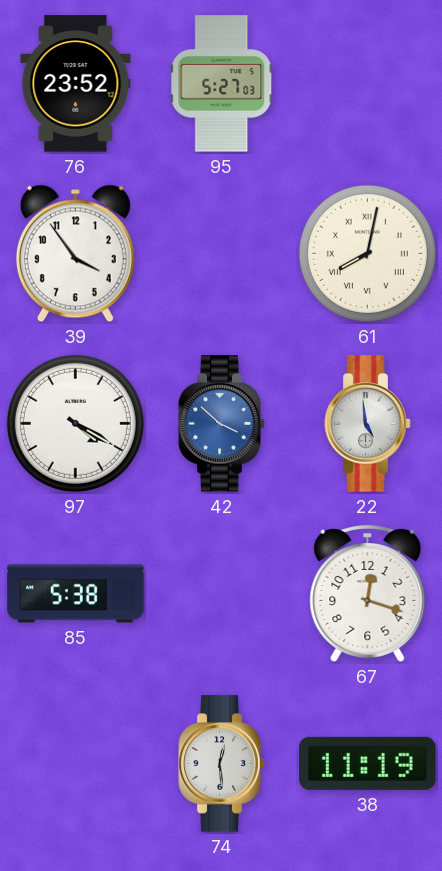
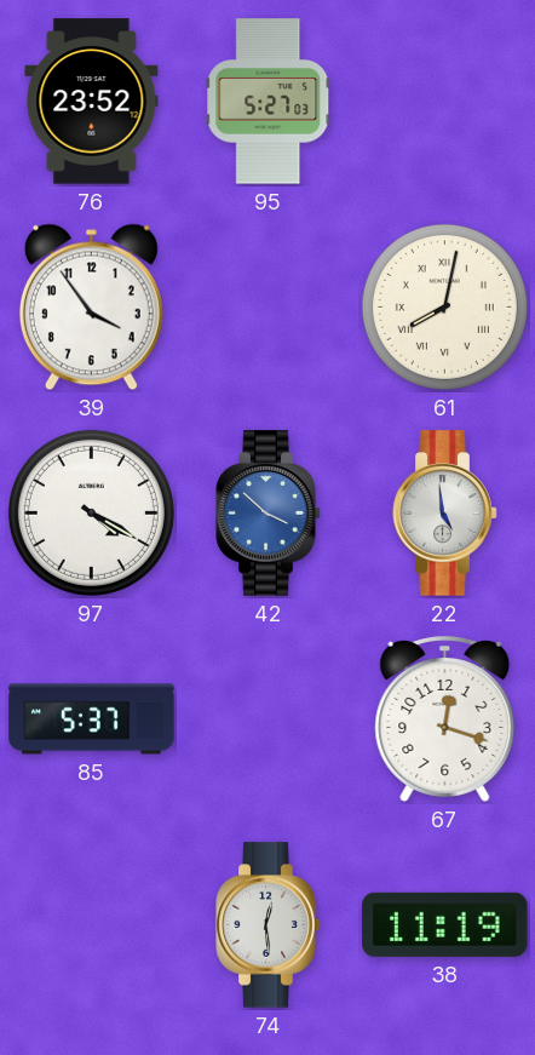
85: 5:38 -> 5:37
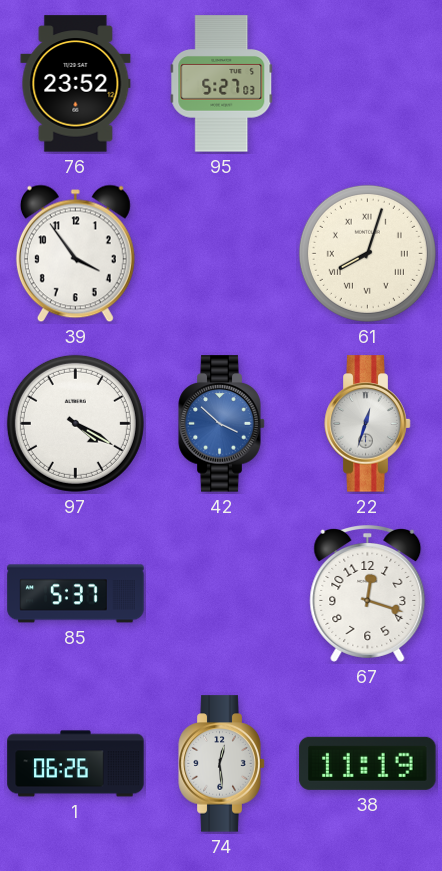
61: 8:02 -> 8:03
22: 4:59 -> 12:33
1: none -> 06:26
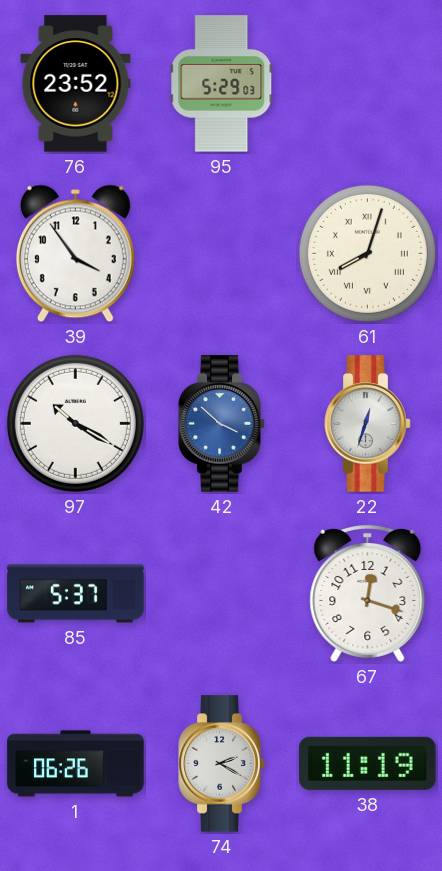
95: 5:27 -> 5:29
97: 4:20 -> 10:20
74: 12:29 -> 2:20
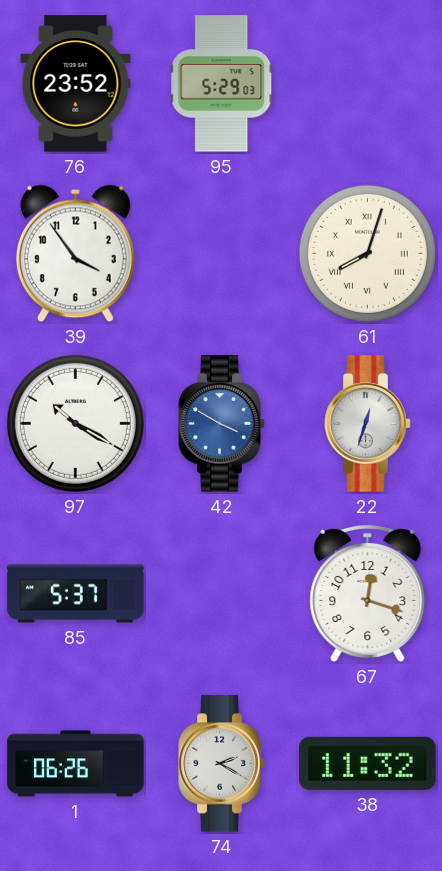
42: 3:52 -> 3:50
38: 11:19 -> 11:32
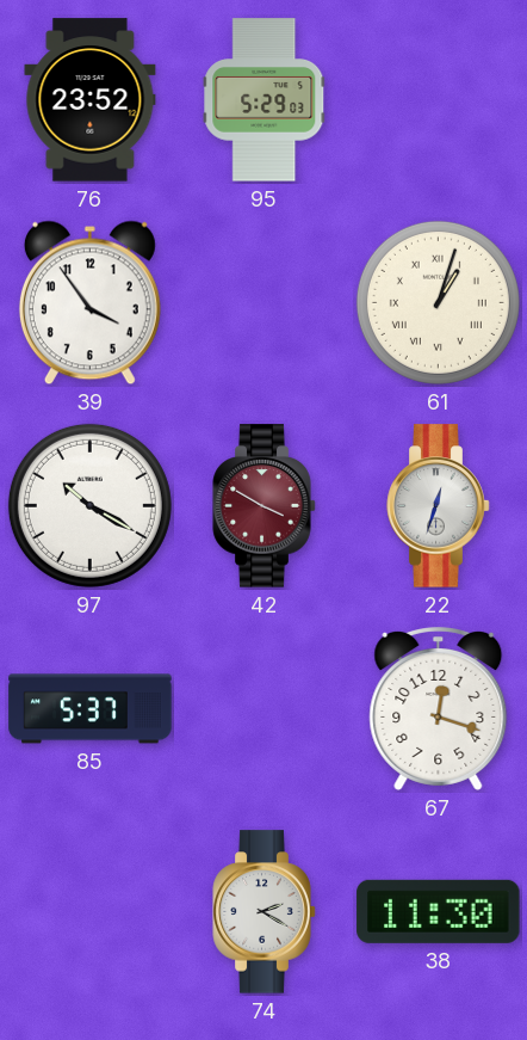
61: 8:03 -> 1:03
42 dial: blue -> burgundy
1: 06:26 -> none
38: 11:32 -> 11:30
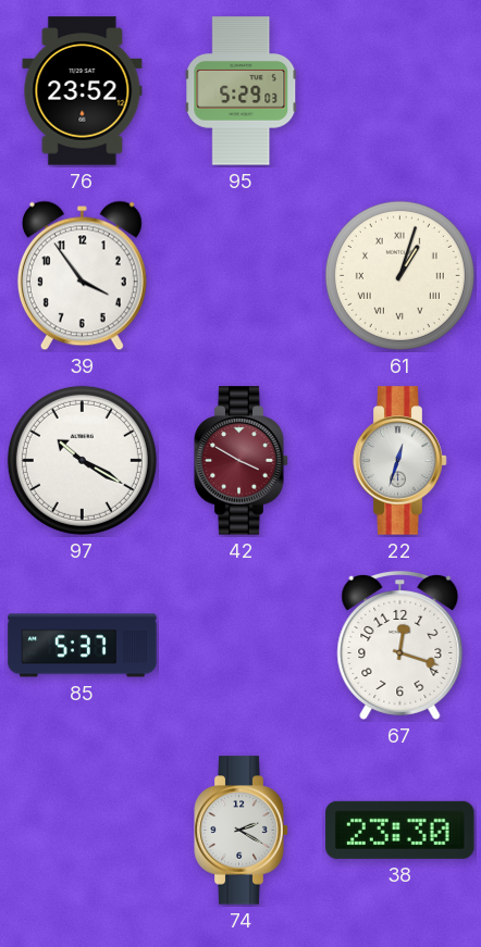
38: 11:30 -> 23:30
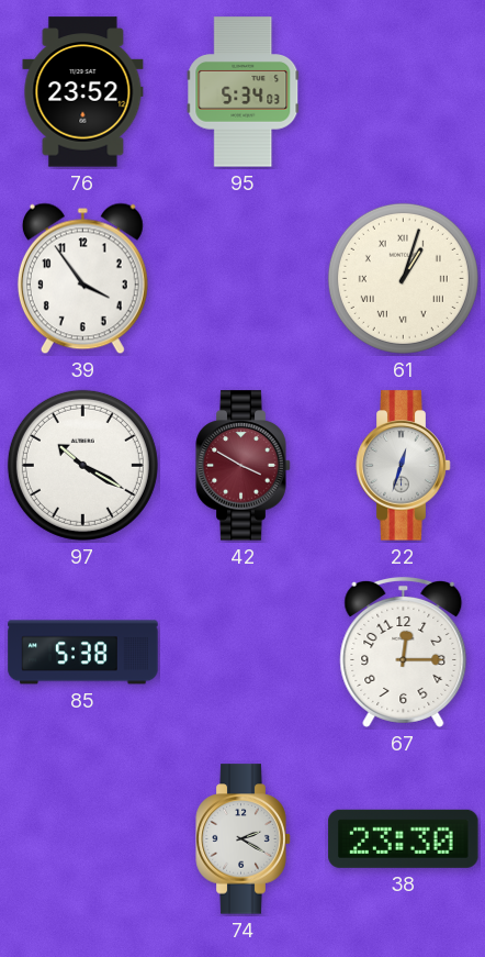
95: 5:29 -> 5:34
85: 5:37 -> 5:38
67: 12:18 -> 12:15
